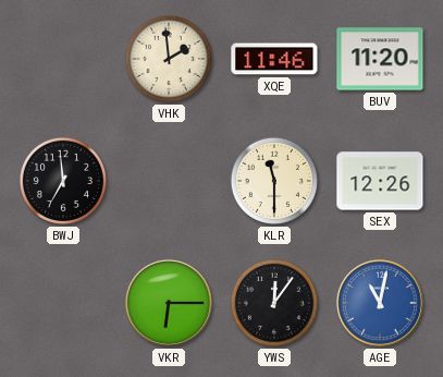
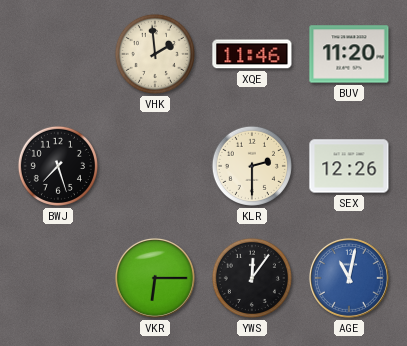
BWJ: 6:59 -> 7:27
KLR: 11:30 -> 2:30
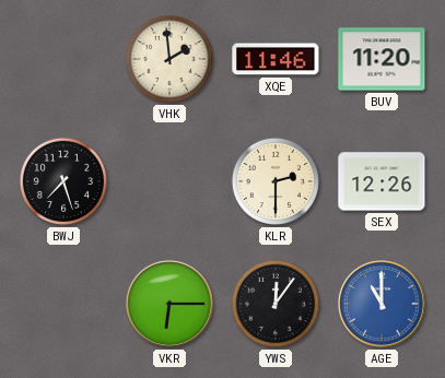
AGE: 11:02 -> 11:00
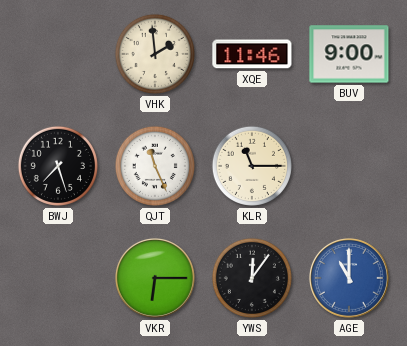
BUV: 11:20 -> 9:00
QJT: none -> 11:26
KLR: 2:30 -> 11:15
SEX: 12:26 -> none
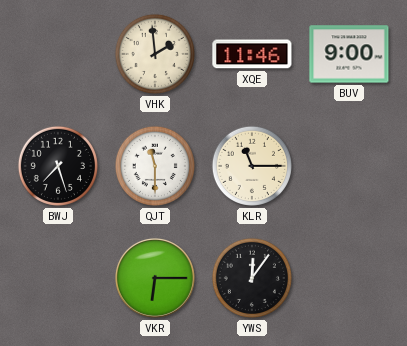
QJT: 11:26 -> 11:30
AGE: 11:00 -> none
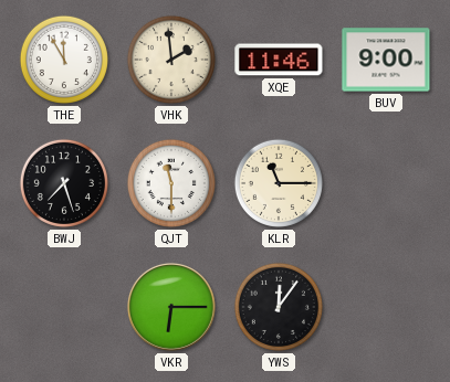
THE: none -> 11:55
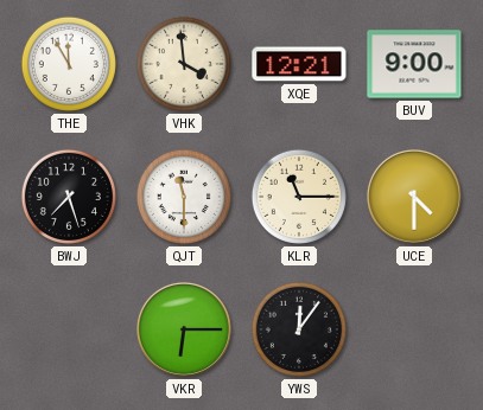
VHK: 1:59 -> 3:59
XQE: 11:46 -> 12:21
UCE: none -> 4:30
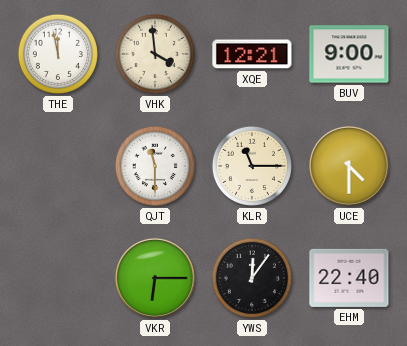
THE: 11:55 -> 11:58
BWJ: 7:27 -> none
EHM: none -> 22:40
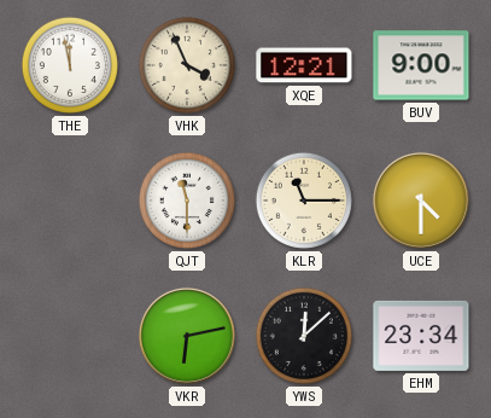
VHK: 3:59 -> 3:56
VKR: 6:15 -> 6:13
YWS: 12:06 -> 12:08
EHM: 22:40 -> 23:34
